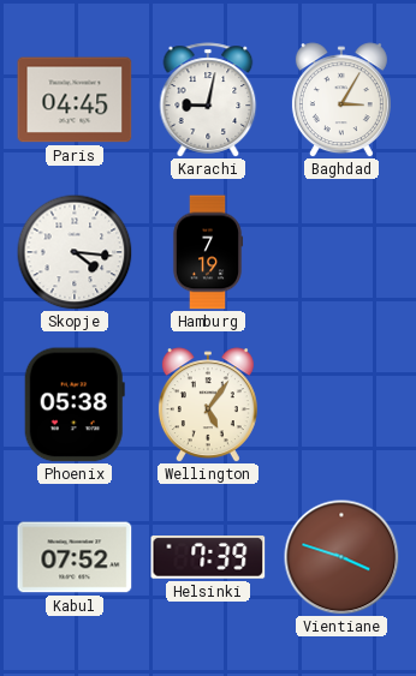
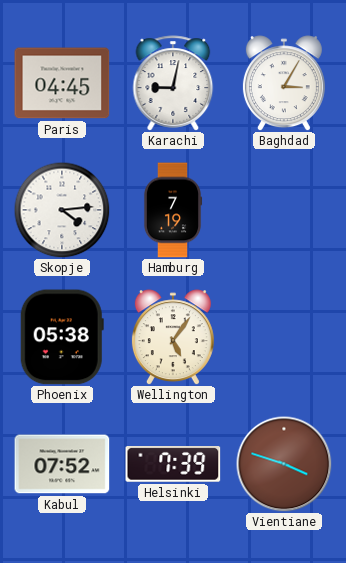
Skopje: 4:16 -> 4:14
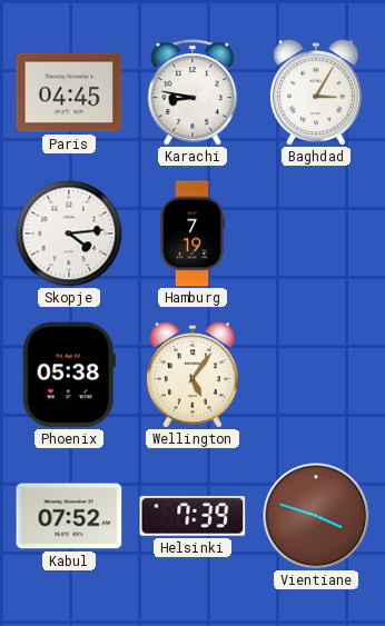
Karachi: 9:02 -> 8:47
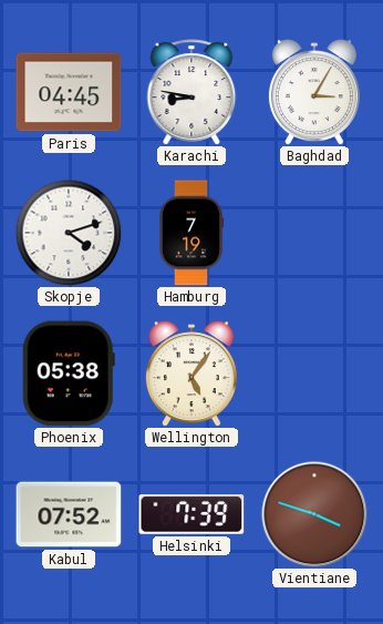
Skopje: 4:14 -> 4:12
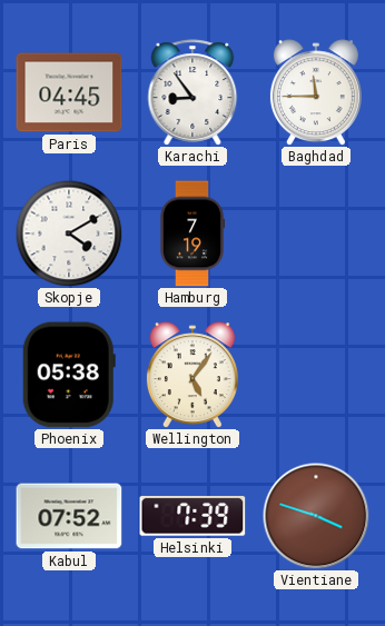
Karachi: 8:47 -> 8:54
Baghdad: 3:05 -> 11:45
Skopje: 4:12 -> 4:10
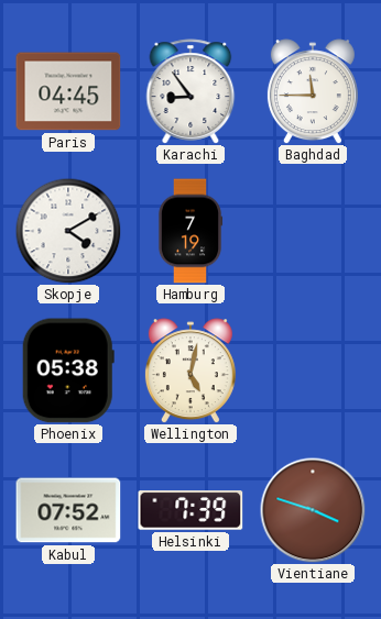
Wellington: 5:06 -> 5:02
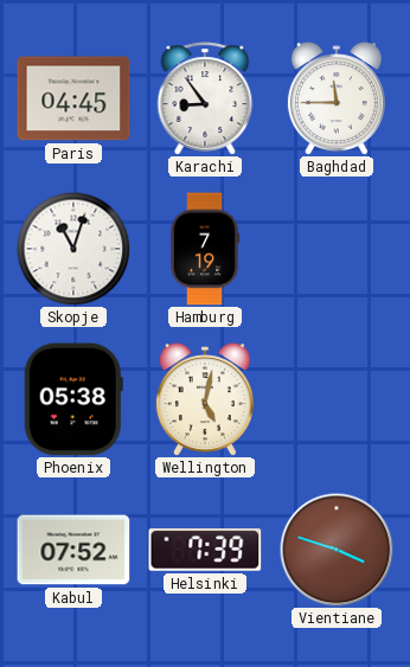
Skopje: 4:10 -> 11:03
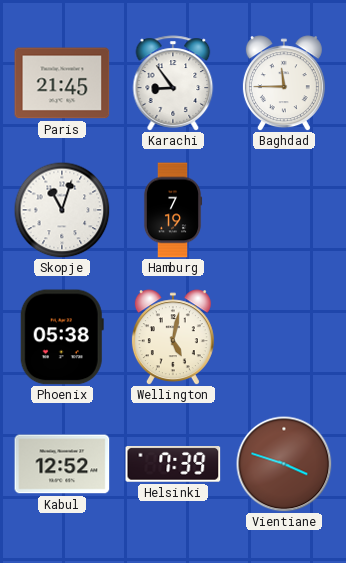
Paris: 04:45 -> 21:45
Kabul: 07:52 -> 12:52
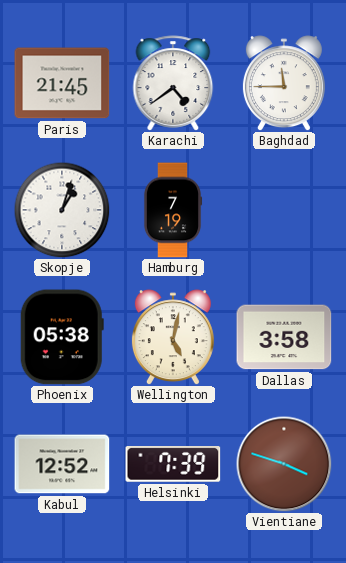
Karachi: 8:54 -> 4:39
Skopje: 11:03 -> 1:03
Dallas: none -> 3:58
